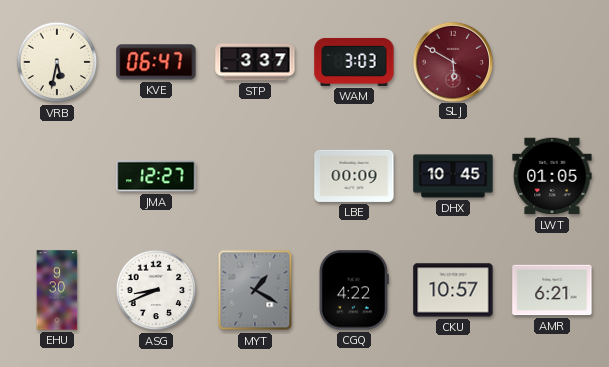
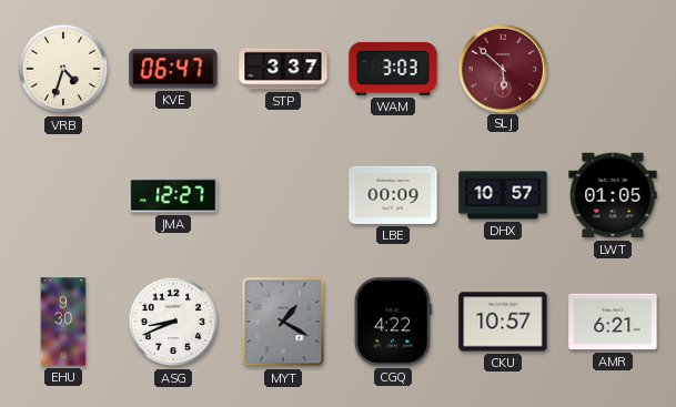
VRB: 5:32 -> 4:33
SLJ: 5:50 -> 5:52
DHX: 10:45 -> 10:57
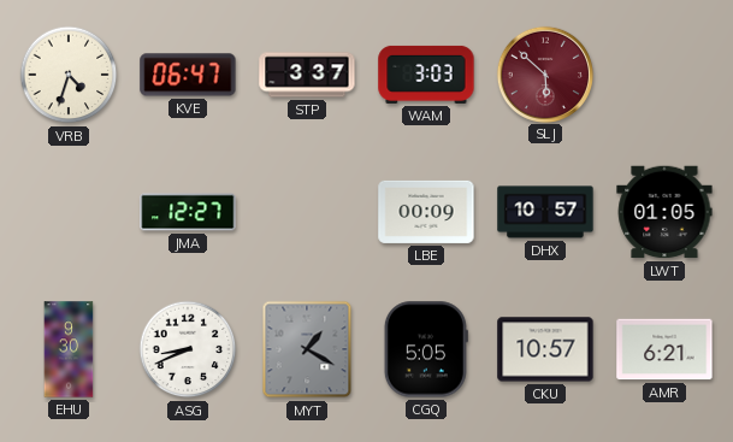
CGQ: 4:22 -> 5:05
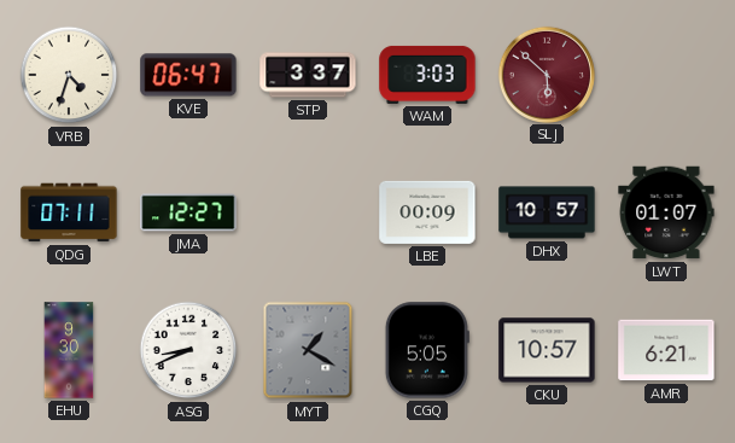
QDG: none -> 07:11
LWT: 01:05 -> 01:07
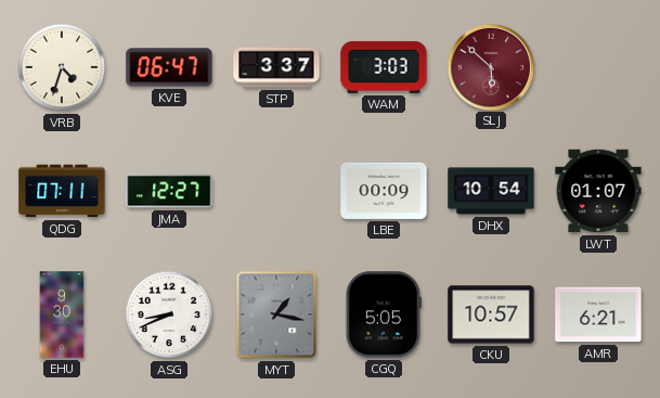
DHX: 10:57 -> 10:54
MYT: 1:20 -> 1:17
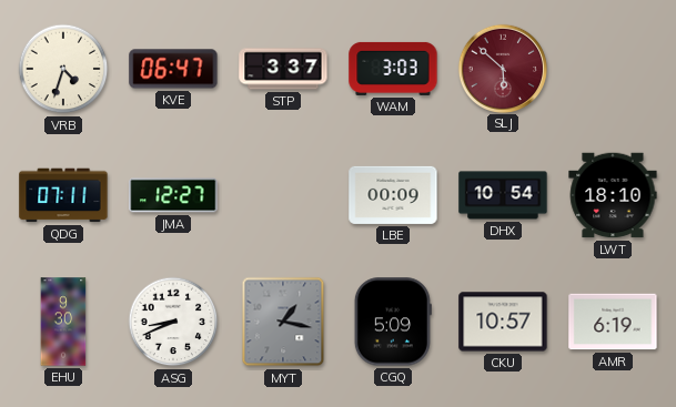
LWT: 01:07 -> 18:10
CGQ: 5:05 -> 5:09
AMR: 6:21 -> 6:19
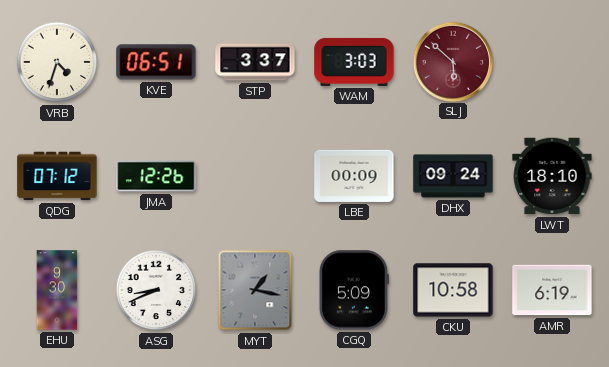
KVE: 06:47 -> 06:51
QDG: 07:11 -> 07:12
JMA: 12:27 -> 12:26
DHX: 10:54 -> 09:24
CKU: 10:57 -> 10:58
